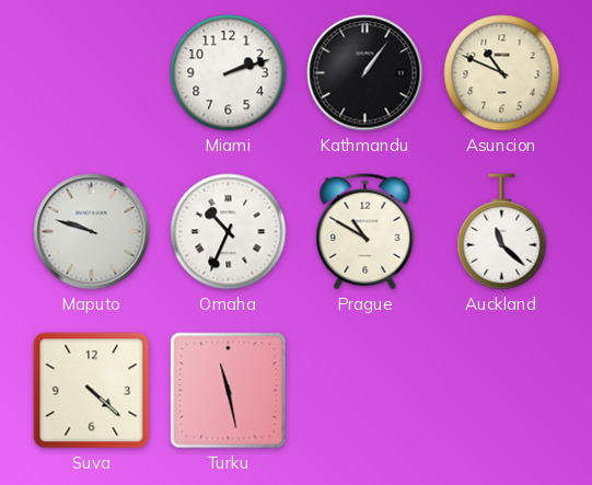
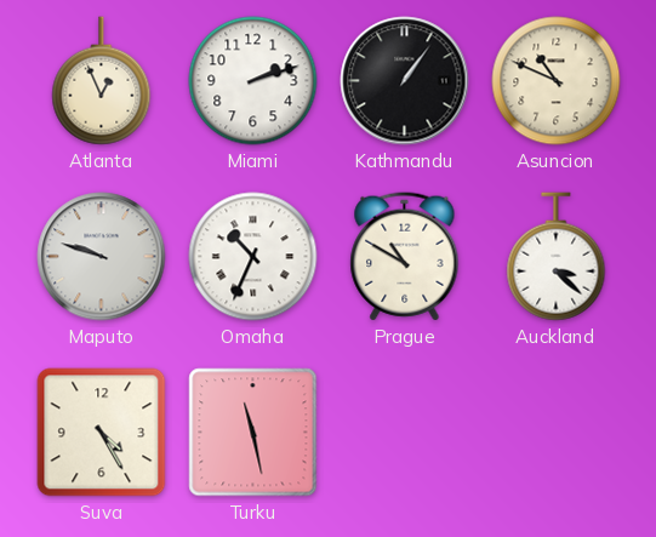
Atlanta: none -> 12:56
Auckland: 11:22 -> 3:22
Suva: 4:22 -> 4:25
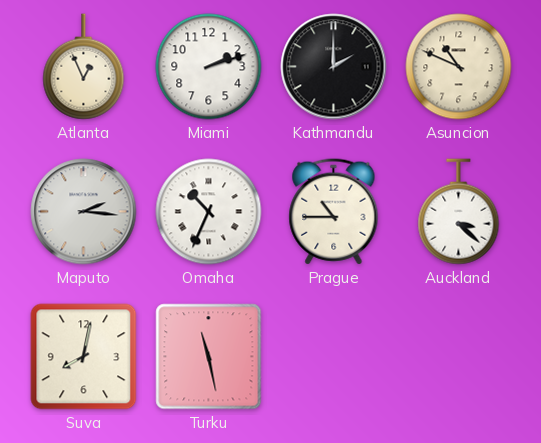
Kathmandu: 1:06 -> 2:00
Maputo: 9:48 -> 2:16
Prague: 10:50 -> 10:45
Suva: 4:25 -> 8:02
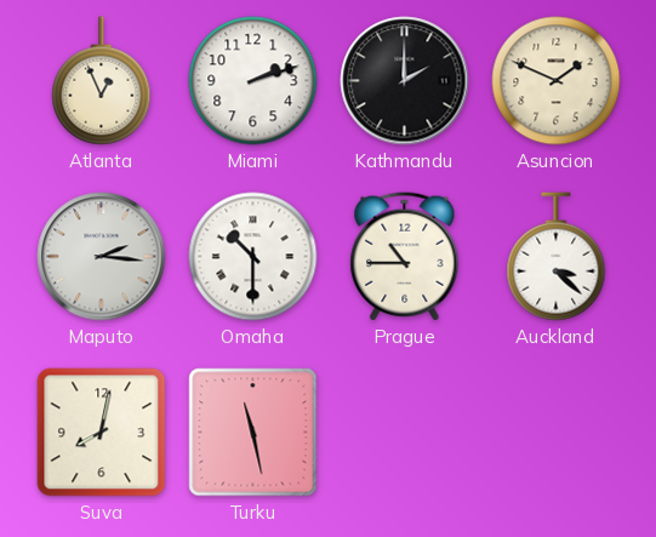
Asuncion: 10:49 -> 1:49
Omaha: 10:34 -> 10:30
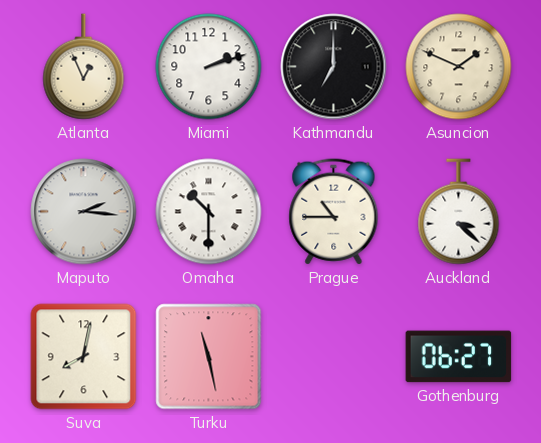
Kathmandu: 2:00 -> 7:00
Gothenburg: none -> 06:27
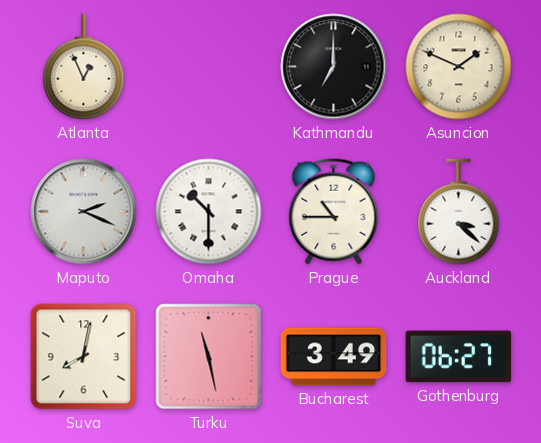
Miami: 2:12 -> none
Maputo: 2:16 -> 2:19
Bucharest: none -> 3:49
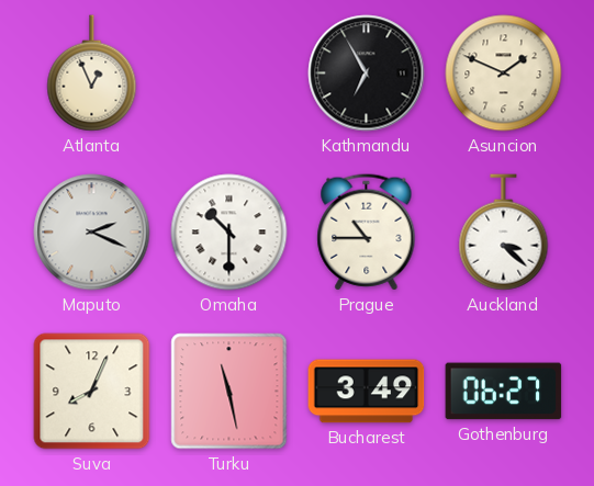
Kathmandu: 7:00 -> 6:55
Suva: 8:02 -> 8:04
